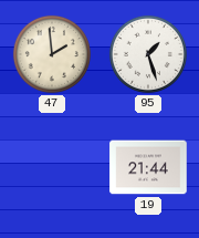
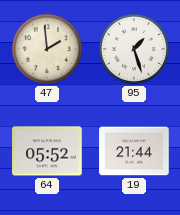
64: none -> 05:52
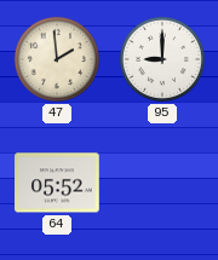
95: 1:27 -> 9:00
19: 21:44 -> none
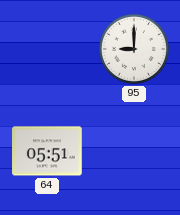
47: 1:59 -> none
64: 05:52 -> 05:51
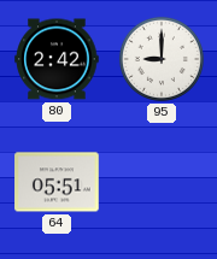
80: none -> 2:42
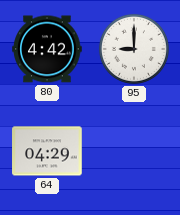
80: 2:42 -> 4:42
64: 05:51 -> 04:29
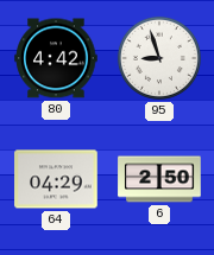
95: 9:00 -> 8:57
6: none -> 2:50
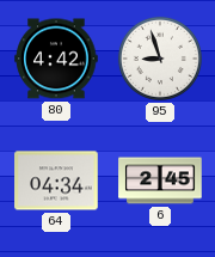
64: 04:29 -> 04:34
6: 2:50 -> 2:45
